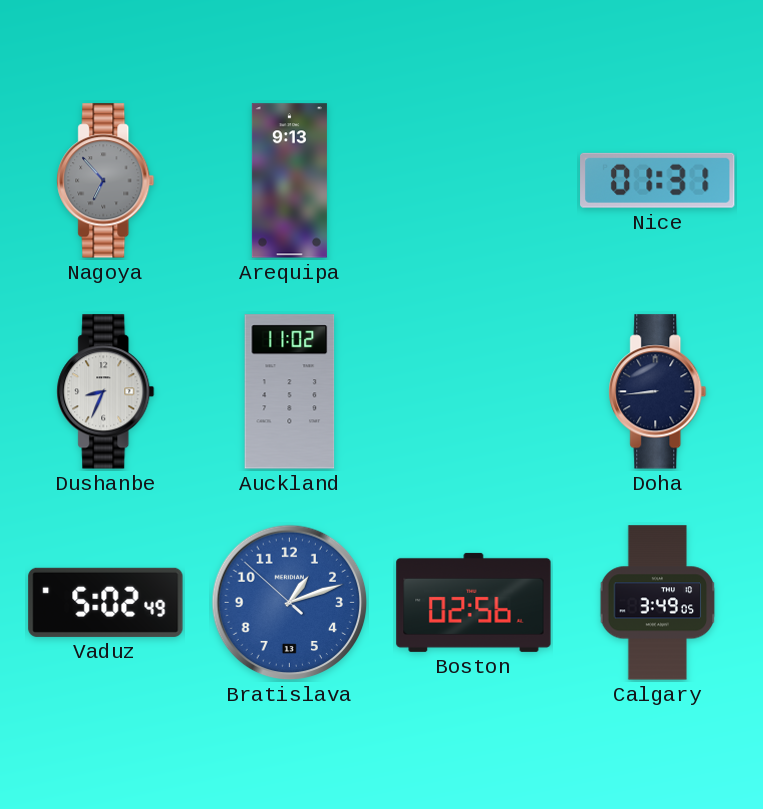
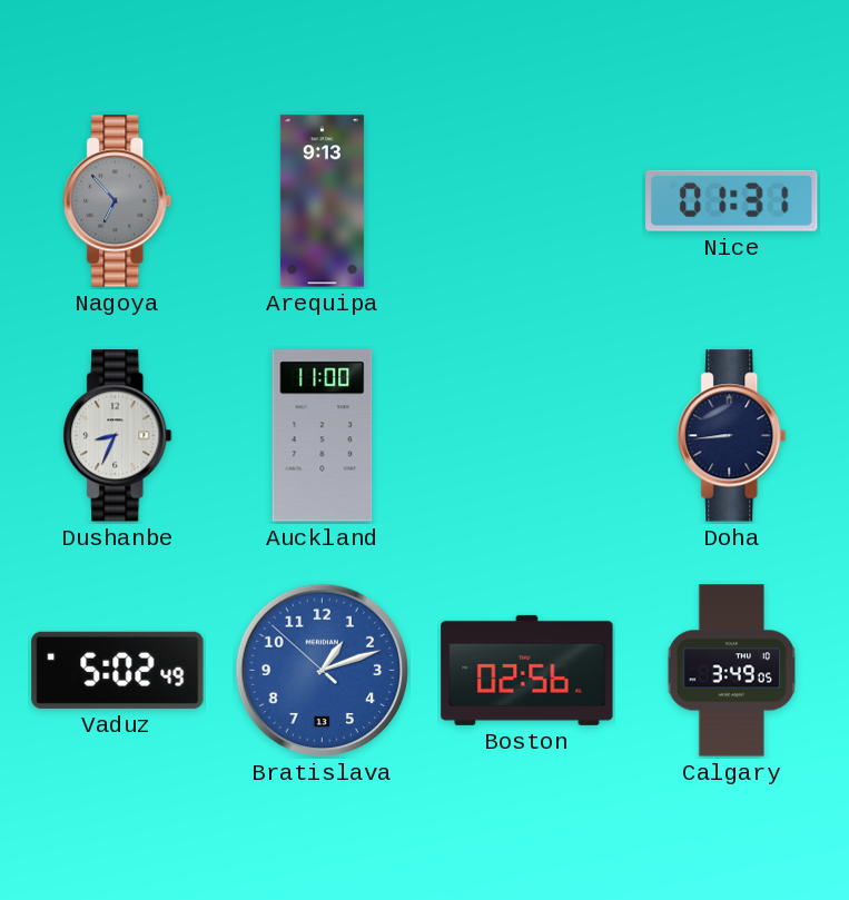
Auckland: 11:02 -> 11:00
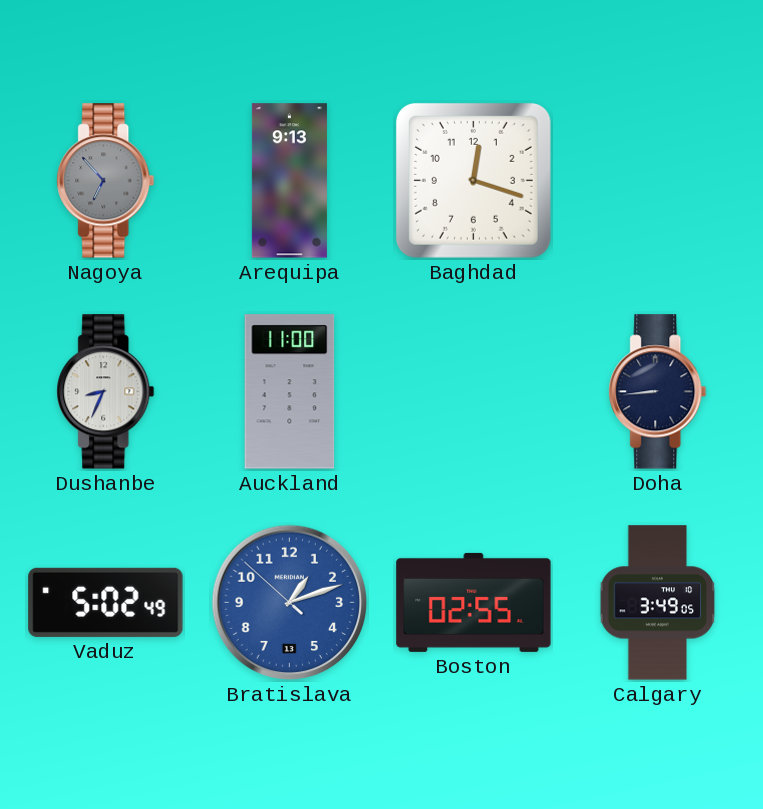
Baghdad: none -> 12:18
Nice: 01:31 -> none
Boston: 02:56 -> 02:55
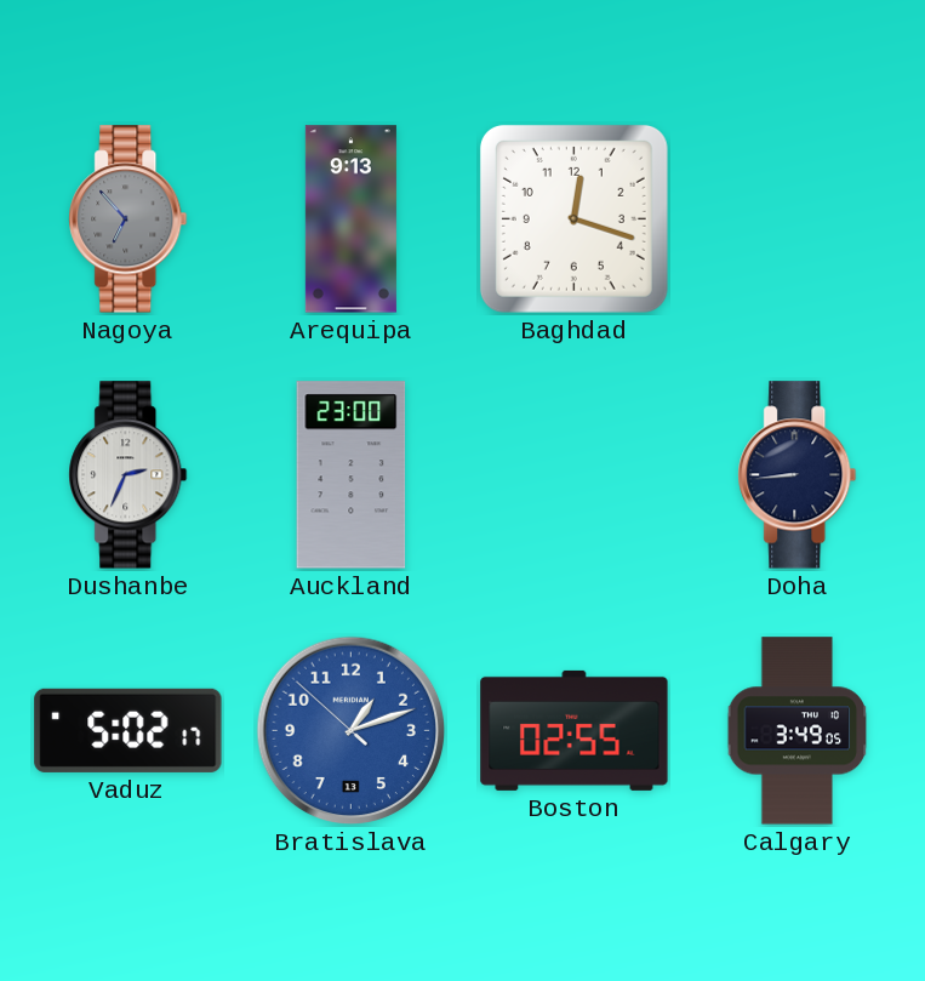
Dushanbe: 8:34 -> 2:34
Auckland: 11:00 -> 23:00
Vaduz: 5:02:49 -> 5:02:17
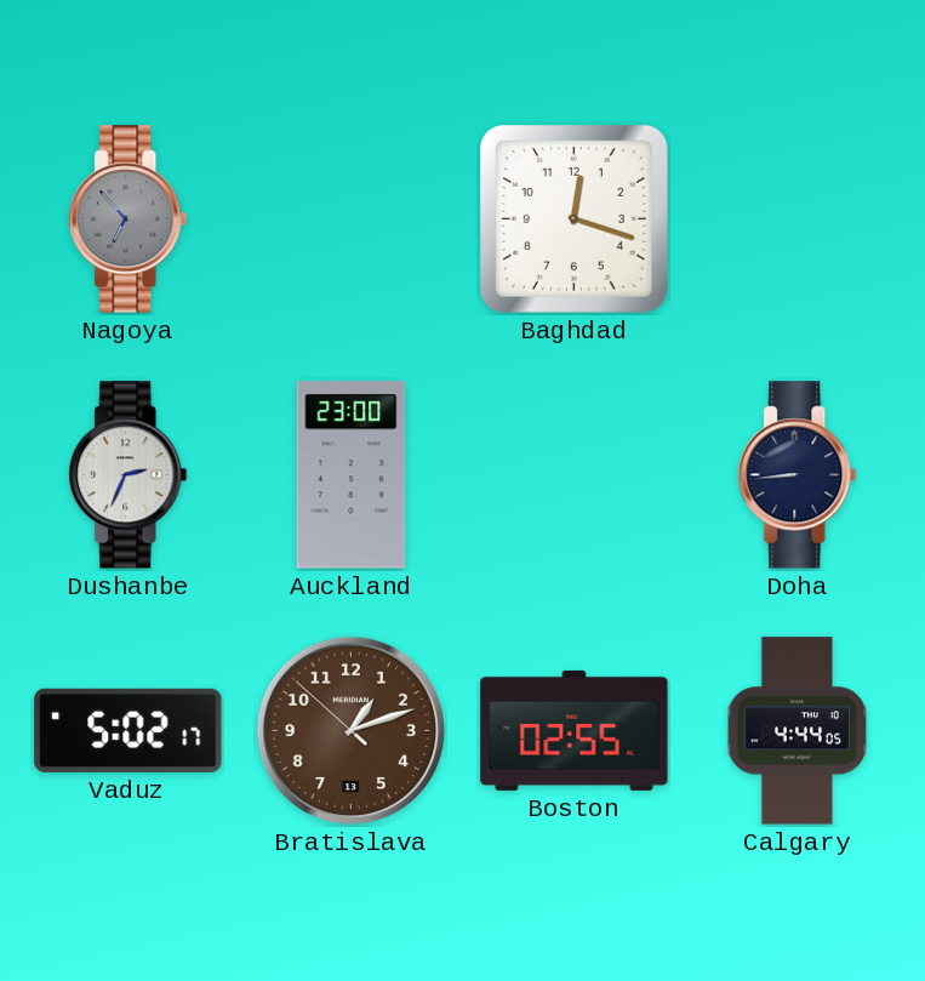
Arequipa: 9:13 -> none
Bratislava dial: blue -> brown
Calgary: 3:49 -> 4:44
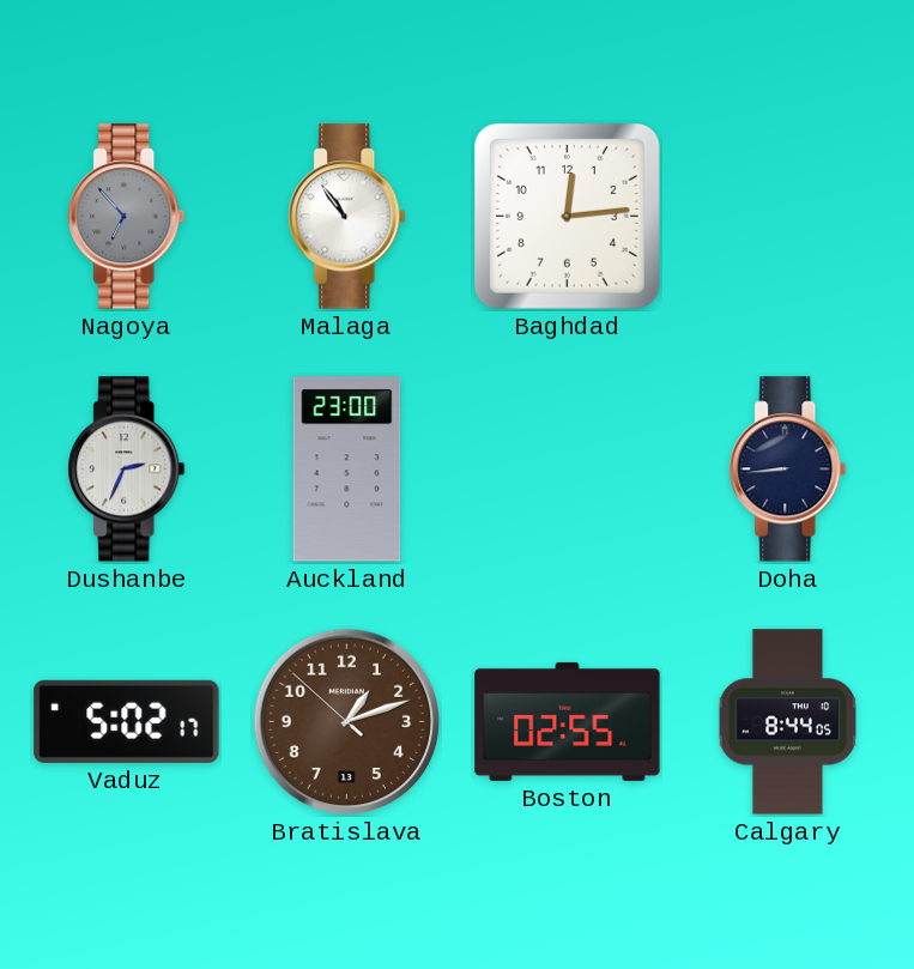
Malaga: none -> 10:54
Baghdad: 12:18 -> 12:14
Calgary: 4:44 -> 8:44
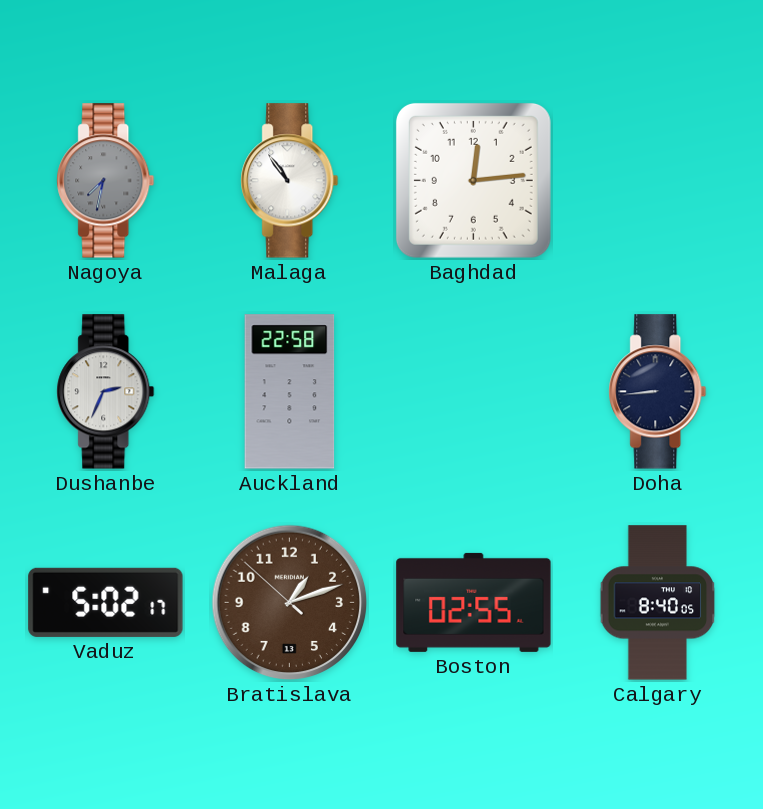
Nagoya: 6:53 -> 7:32
Auckland: 23:00 -> 22:58
Calgary: 8:44 -> 8:40
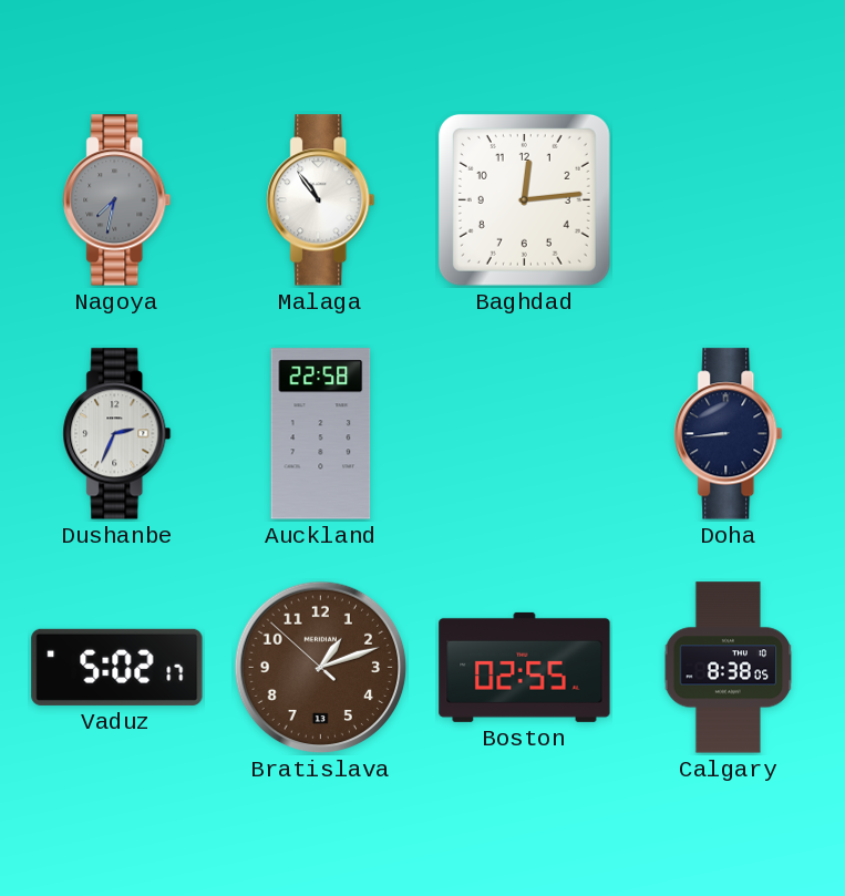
Calgary: 8:40 -> 8:38
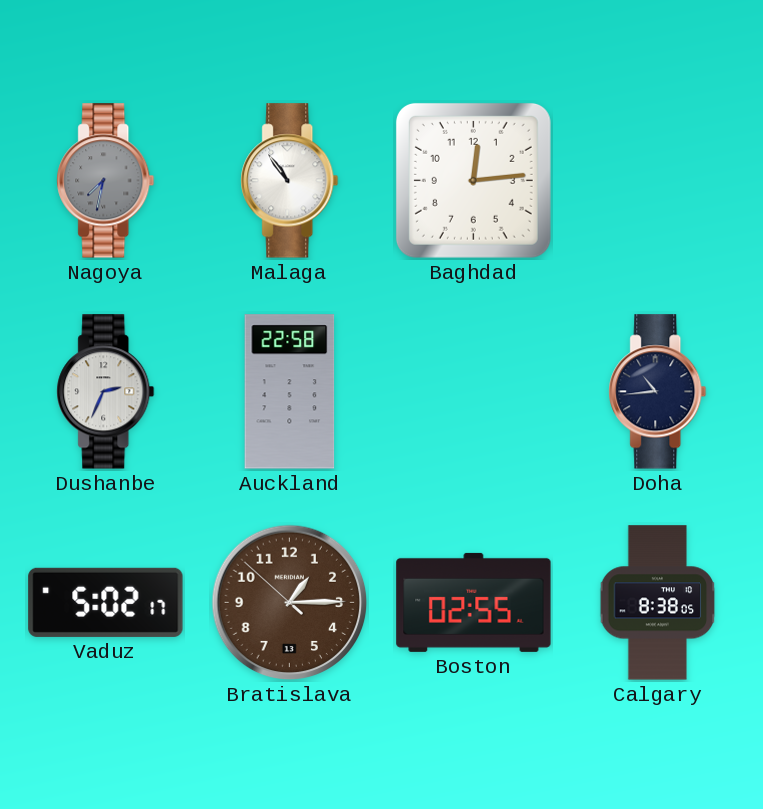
Doha: 8:44 -> 10:44
Bratislava: 1:11 -> 1:14
